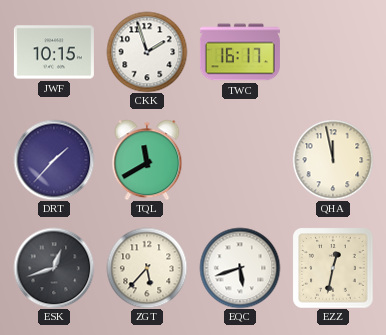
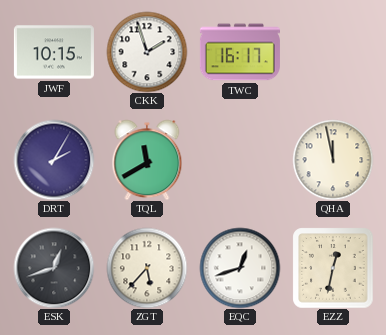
DRT: 1:37 -> 2:05
EQC: 5:42 -> 12:42
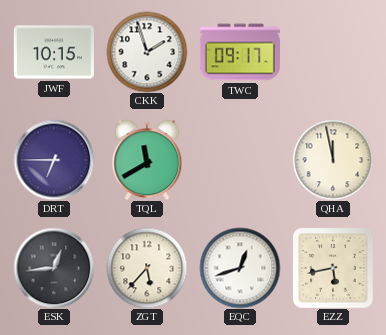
TWC: 16:17 -> 09:17
DRT: 2:05 -> 6:45
ESK: 12:42 -> 12:44
EZZ: 12:32 -> 5:43
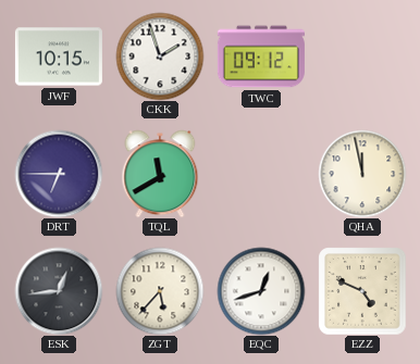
TWC: 09:17 -> 09:12
EZZ: 5:43 -> 4:49
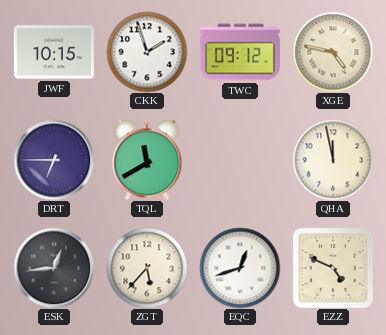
XGE: none -> 4:47
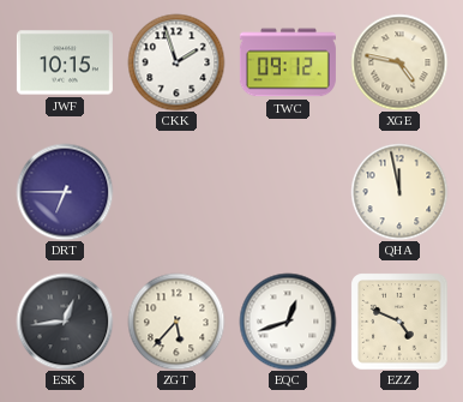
TQL: 11:40 -> none
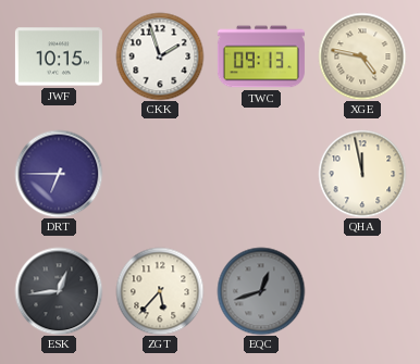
TWC: 09:12 -> 09:13
EQC dial: white -> grey
EZZ: 4:49 -> none
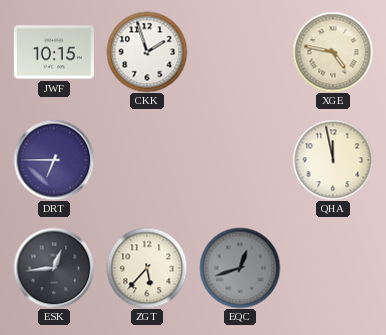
TWC: 09:13 -> none
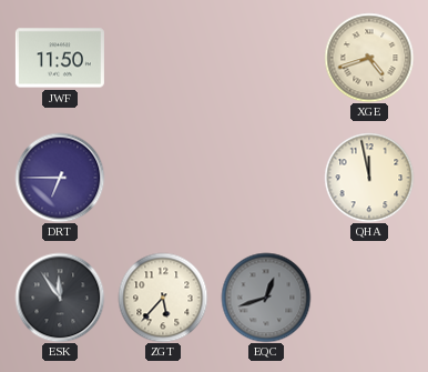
JWF: 10:15 -> 11:50
CKK: 1:57 -> none
XGE: 4:47 -> 4:42
ESK: 12:44 -> 11:54
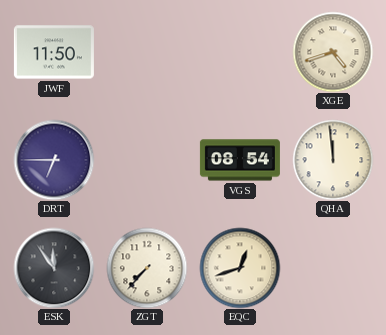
VGS: none -> 08:54
QHA: 11:58 -> 11:59
ZGT: 5:37 -> 7:37
EQC dial: grey -> cream
